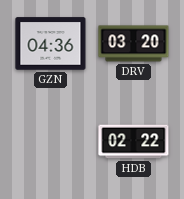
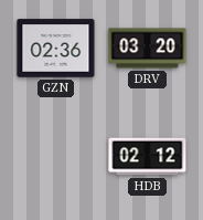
GZN: 04:36 -> 02:36
HDB: 02:22 -> 02:12
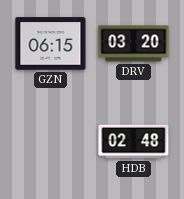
GZN: 02:36 -> 06:15
HDB: 02:12 -> 02:48
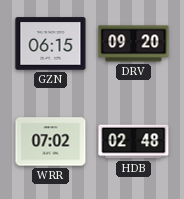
DRV: 03:20 -> 09:20
WRR: none -> 07:02
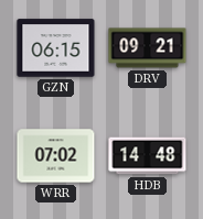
DRV: 09:20 -> 09:21
HDB: 02:48 -> 14:48
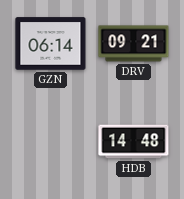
GZN: 06:15 -> 06:14
WRR: 07:02 -> none
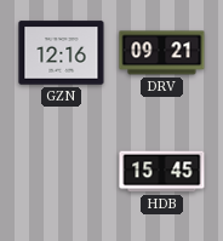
GZN: 06:14 -> 12:16
HDB: 14:48 -> 15:45
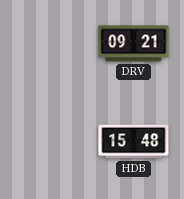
GZN: 12:16 -> none
HDB: 15:45 -> 15:48
